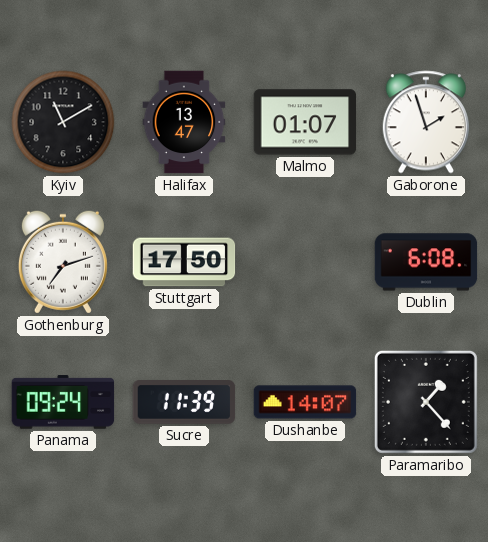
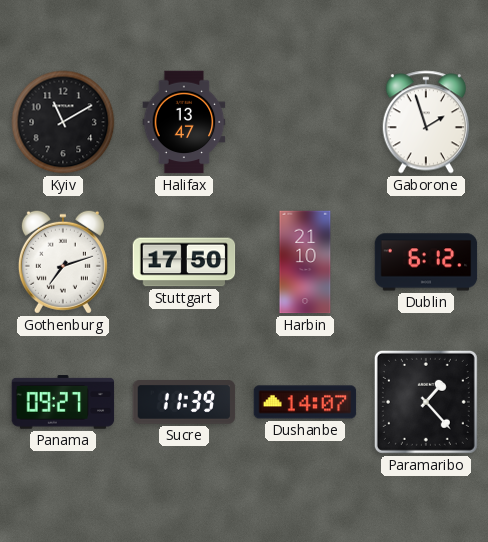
Malmo: 01:07 -> none
Harbin: none -> 21:10
Dublin: 6:08 -> 6:12
Panama: 09:24 -> 09:27
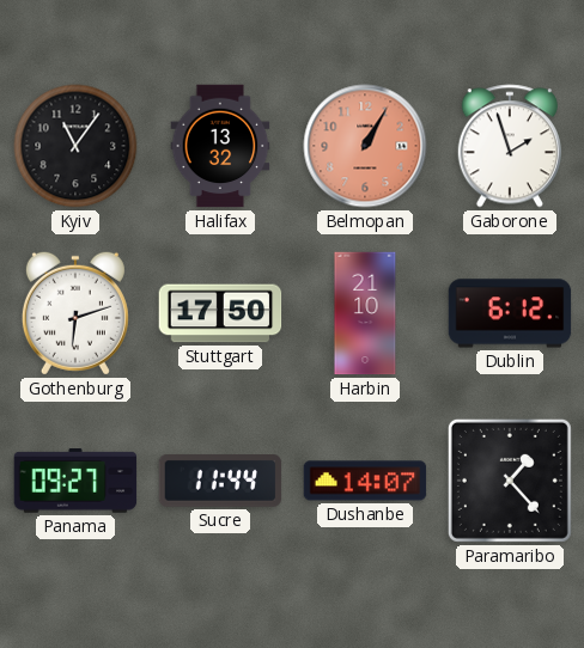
Kyiv: 11:10 -> 11:06
Halifax: 13:47 -> 13:32
Belmopan: none -> 1:05
Gothenburg: 7:12 -> 6:12
Sucre: 11:39 -> 11:44
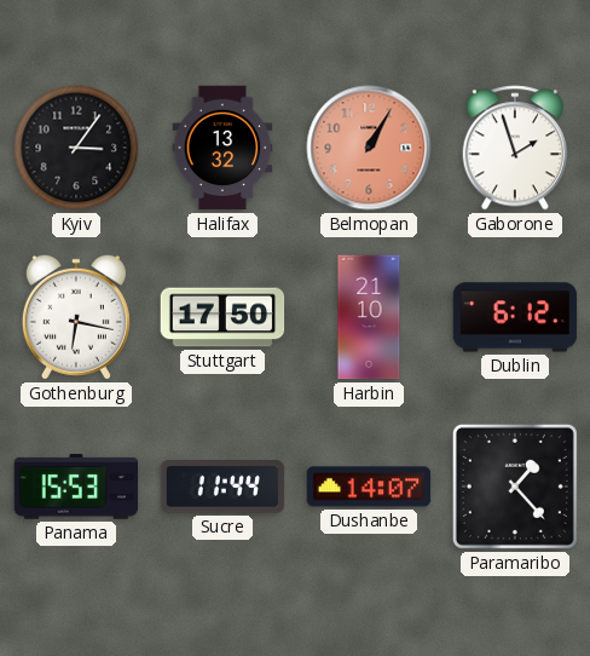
Kyiv: 11:06 -> 3:06
Gothenburg: 6:12 -> 6:17
Panama: 09:27 -> 15:53
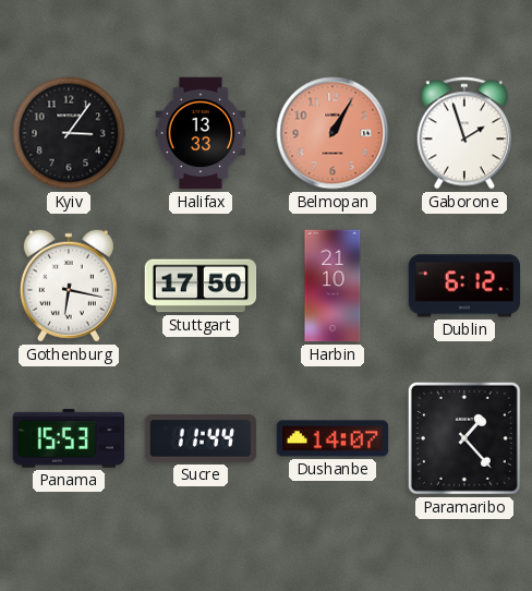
Halifax: 13:32 -> 13:33
